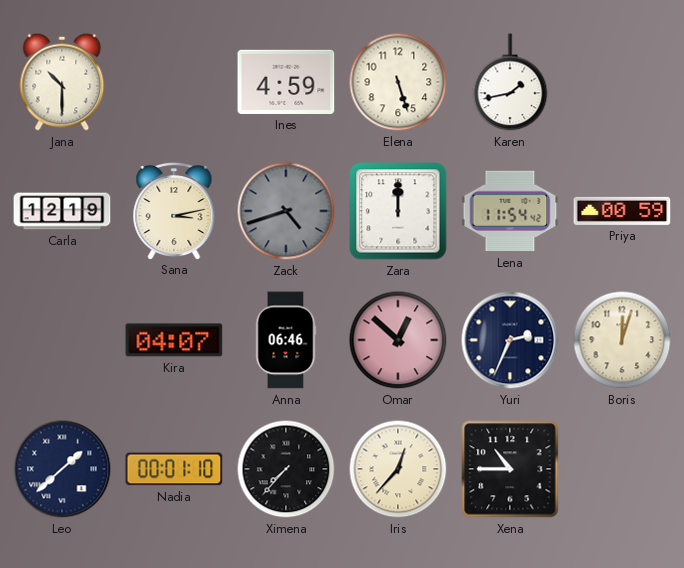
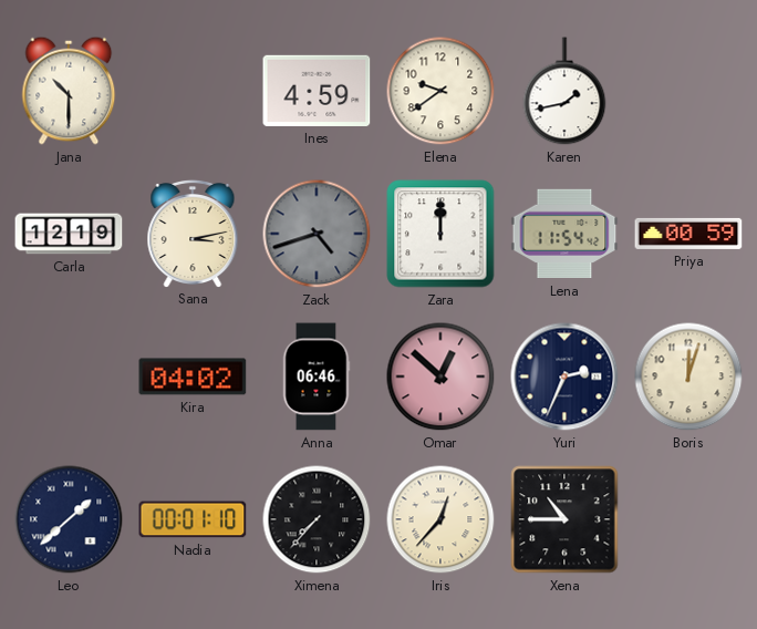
Elena: 5:27 -> 9:39
Kira: 04:07 -> 04:02
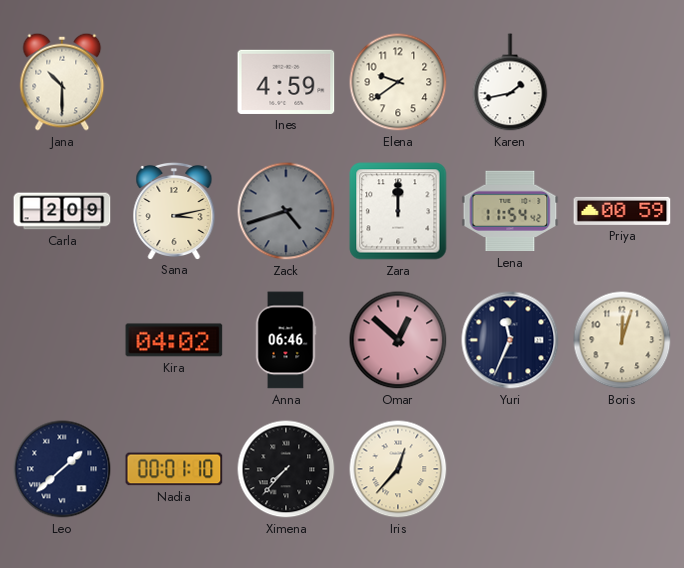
Carla: 12:19 -> 2:09
Yuri: 2:34 -> 11:34
Xena: 10:45 -> none
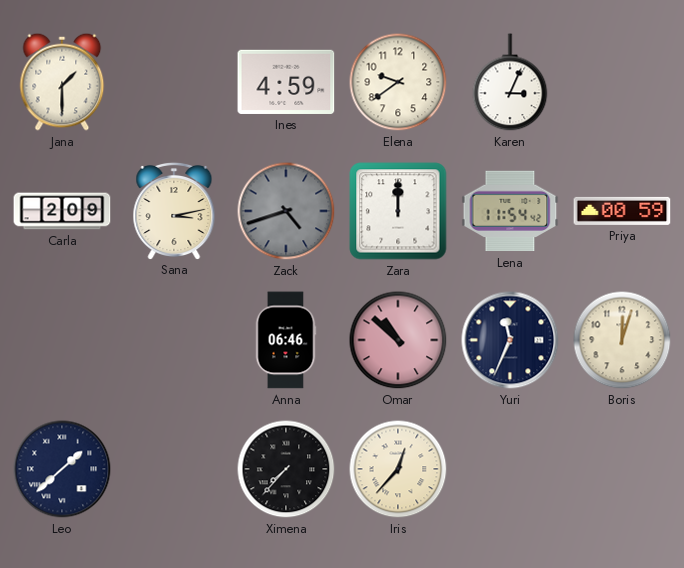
Jana: 10:30 -> 1:30
Karen: 1:43 -> 3:04
Kira: 04:02 -> none
Omar: 12:52 -> 10:52
Nadia: 00:01 -> none
